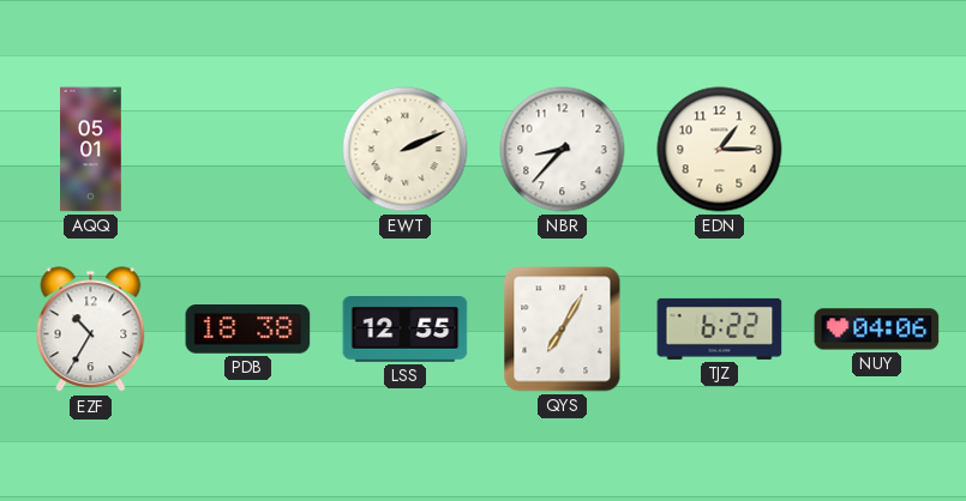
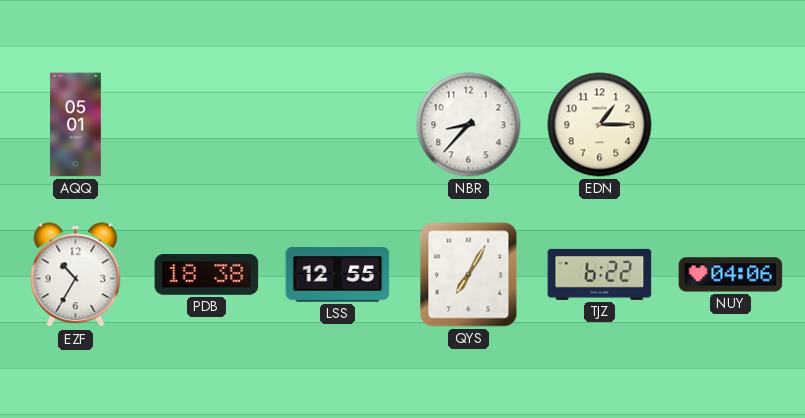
EWT: 2:11 -> none
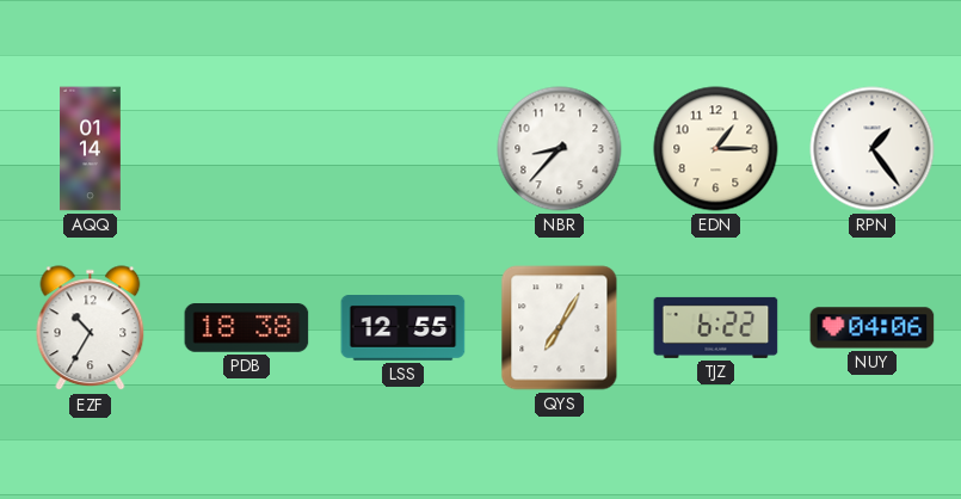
AQQ: 05:01 -> 01:14
RPN: none -> 1:24
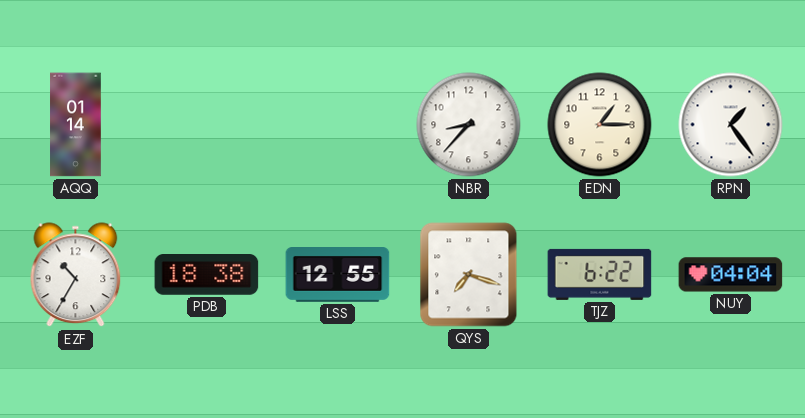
QYS: 7:05 -> 7:18
NUY: 04:06 -> 04:04
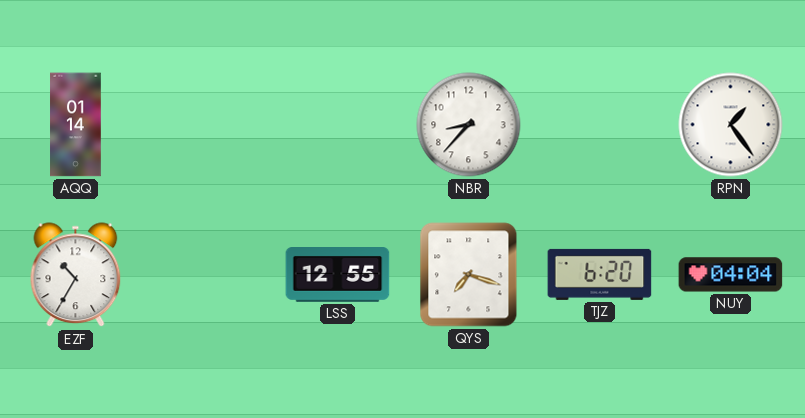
EDN: 1:15 -> none
PDB: 18:38 -> none
TJZ: 6:22 -> 6:20
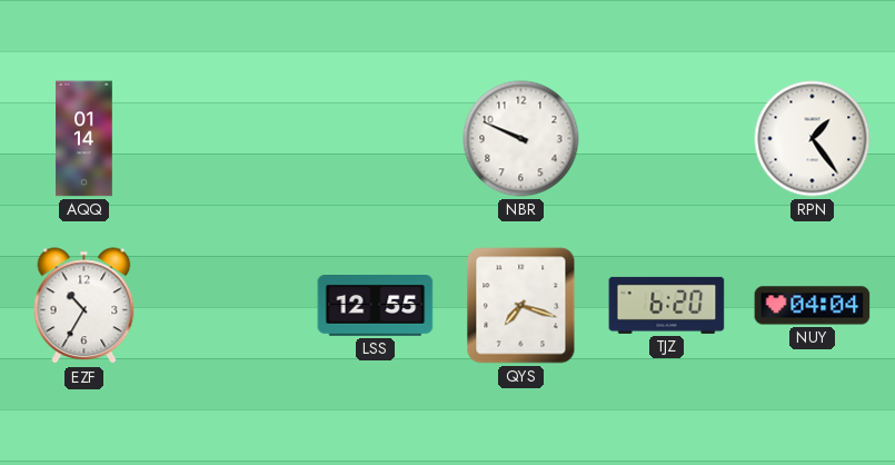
NBR: 8:37 -> 9:49
